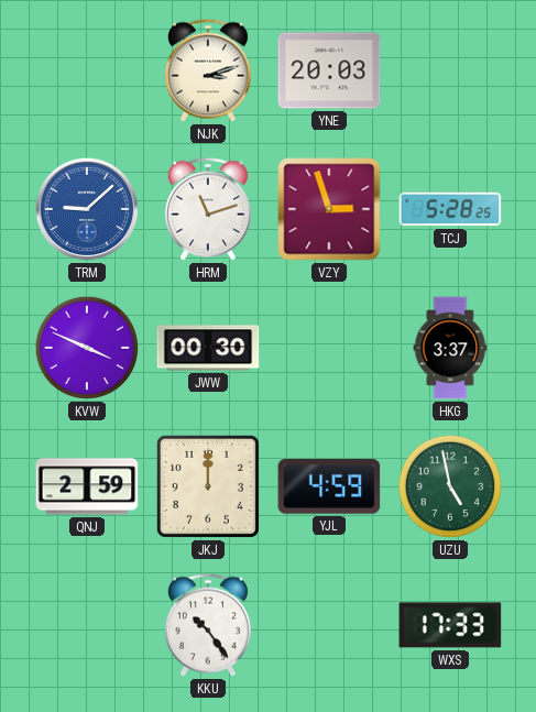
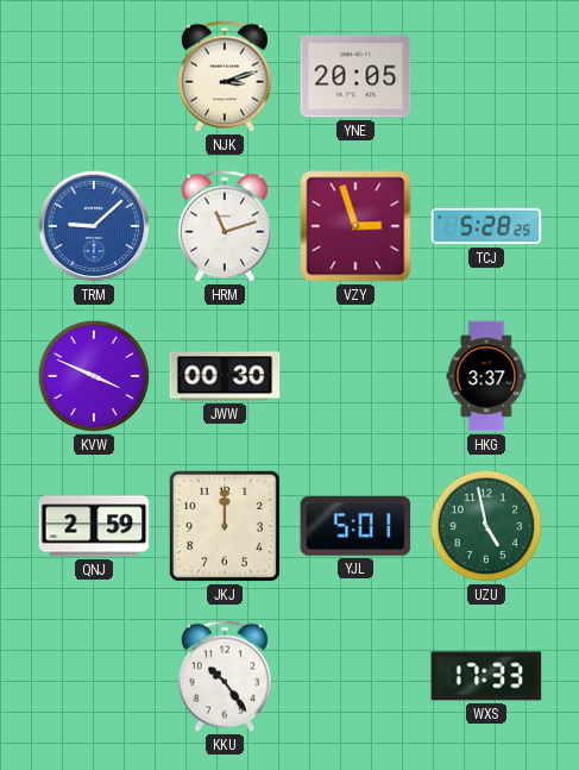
YNE: 20:03 -> 20:05
YJL: 4:59 -> 5:01
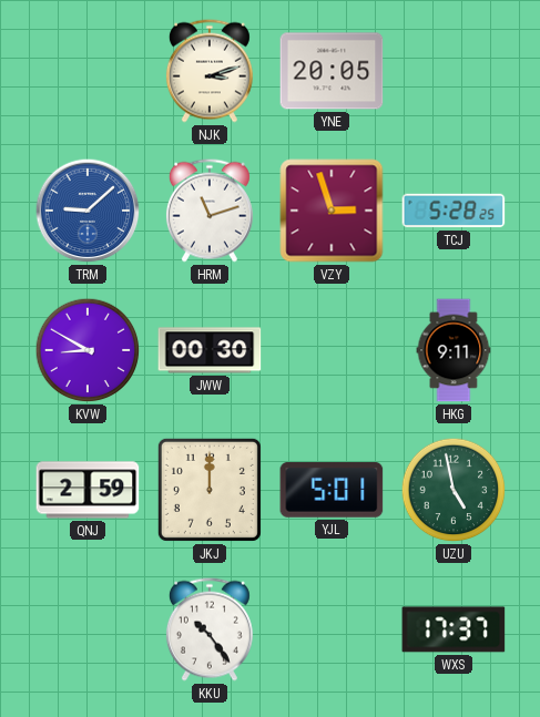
KVW: 3:49 -> 8:50
HKG: 3:37 -> 9:11
WXS: 17:33 -> 17:37
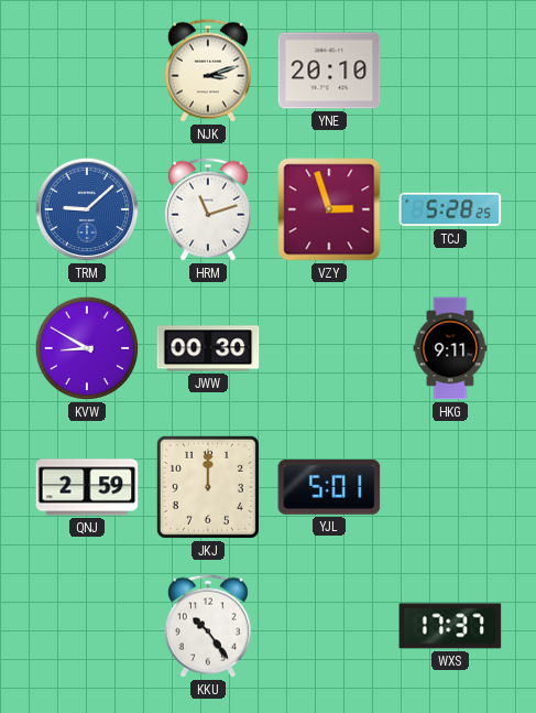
YNE: 20:05 -> 20:10
UZU: 4:58 -> none
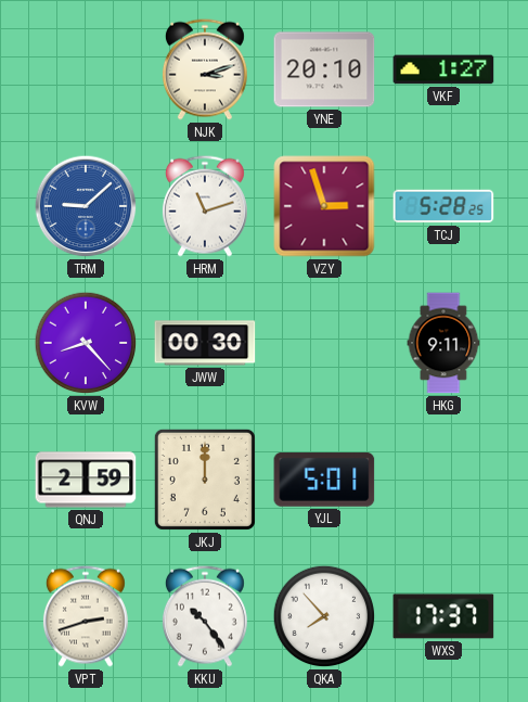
VKF: none -> 1:27
KVW: 8:50 -> 8:23
VPT: none -> 2:42
QKA: none -> 7:53
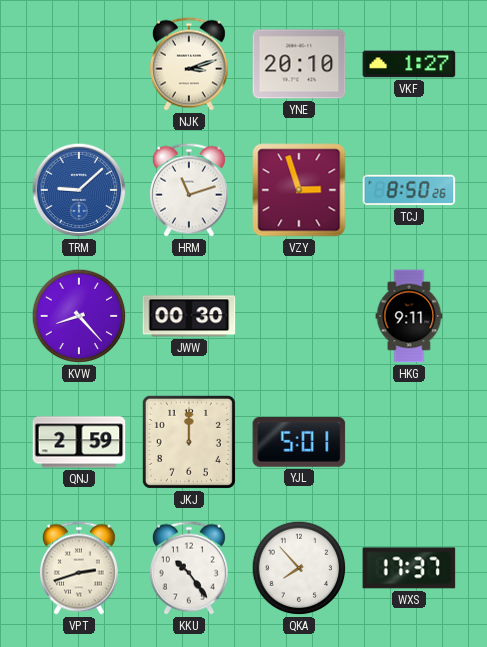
TCJ: 5:28 -> 8:50
